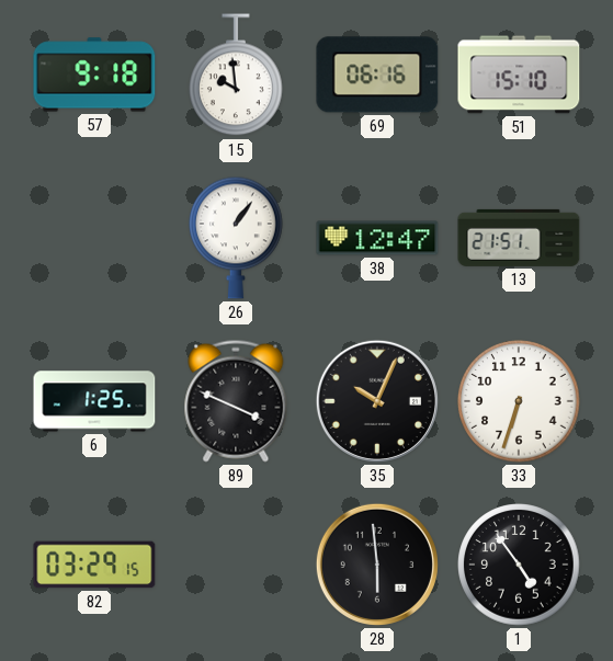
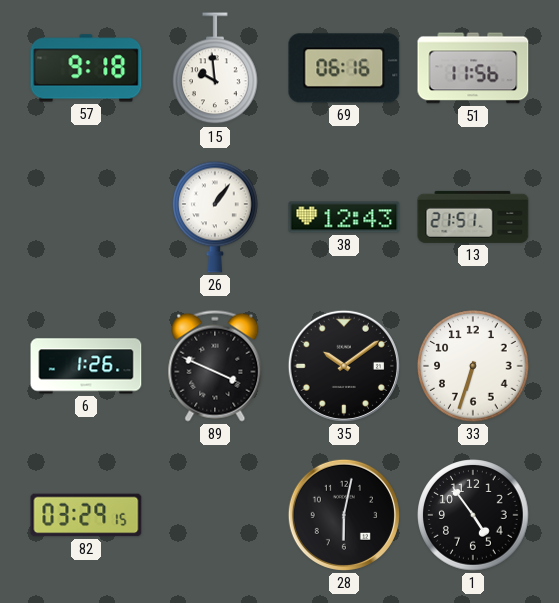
51: 15:10 -> 11:56
38: 12:47 -> 12:43
6: 1:25 -> 1:26
35: 10:04 -> 10:09
28: 5:59 -> 6:02
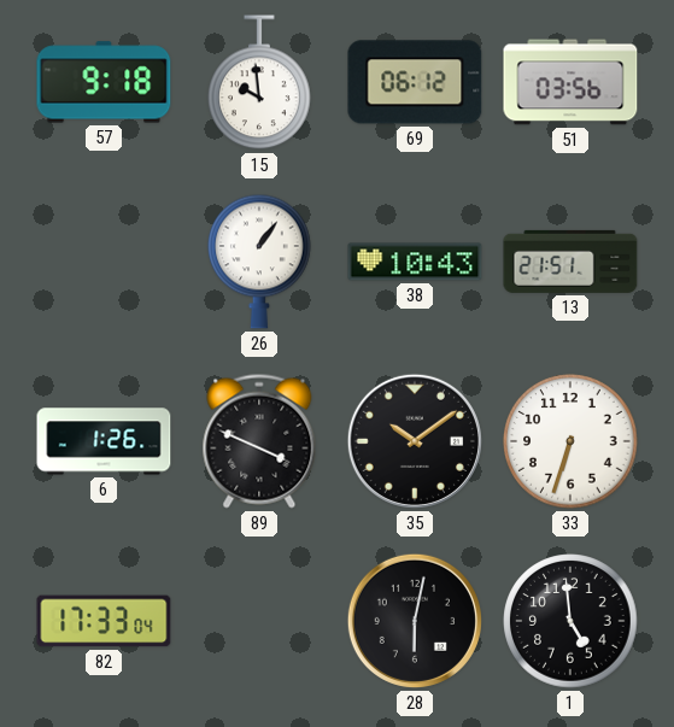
69: 06:16 -> 06:12
51: 11:56 -> 03:56
38: 12:43 -> 10:43
82: 03:29 -> 17:33
1: 4:54 -> 4:59
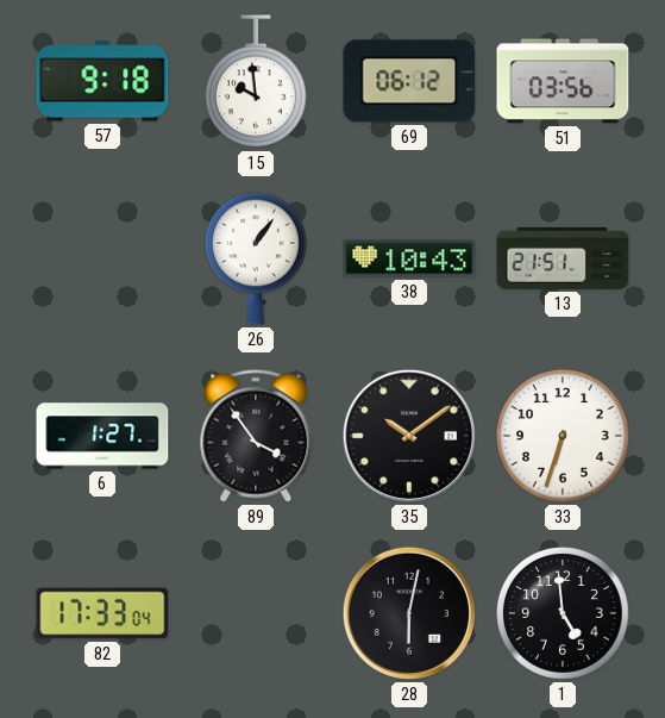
6: 1:26 -> 1:27
89: 3:49 -> 3:54
